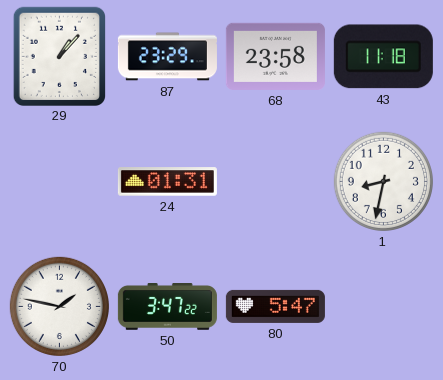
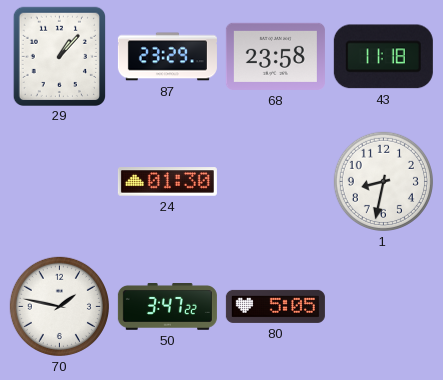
24: 01:31 -> 01:30
80: 5:47 -> 5:05
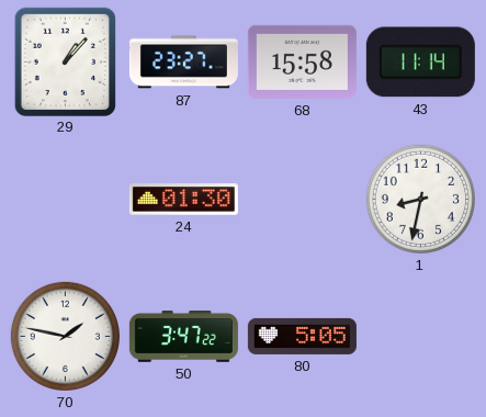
87: 23:29 -> 23:27
68: 23:58 -> 15:58
43: 11:18 -> 11:14
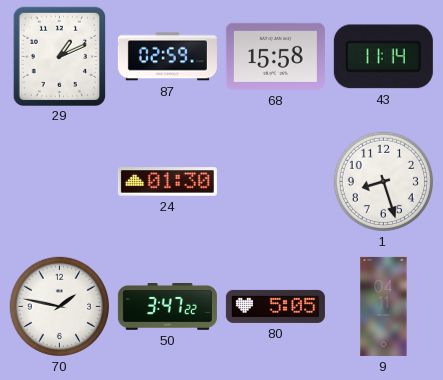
29: 1:07 -> 1:11
87: 23:27 -> 02:59
1: 8:32 -> 8:27
9: none -> 04:11
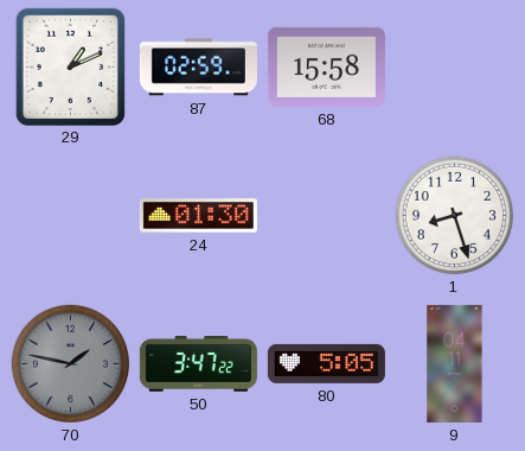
43: 11:14 -> none
70 dial: white -> grey
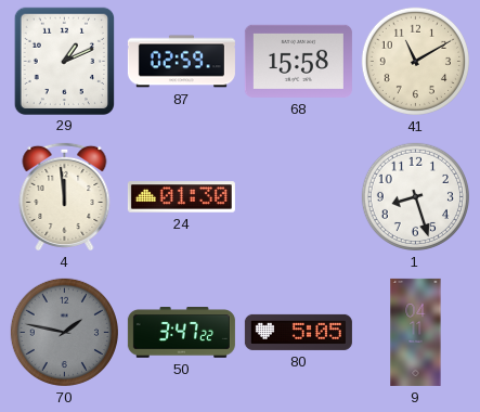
41: none -> 11:10
4: none -> 11:59
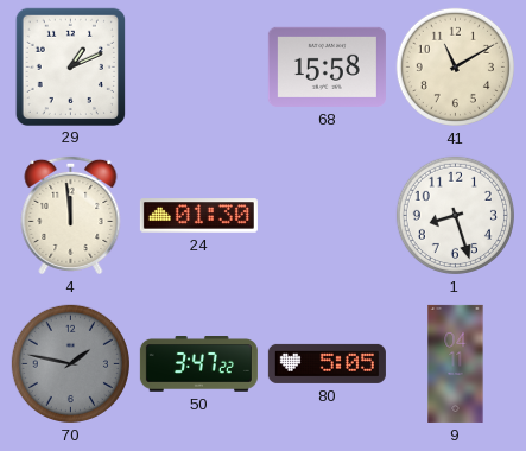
87: 02:59 -> none
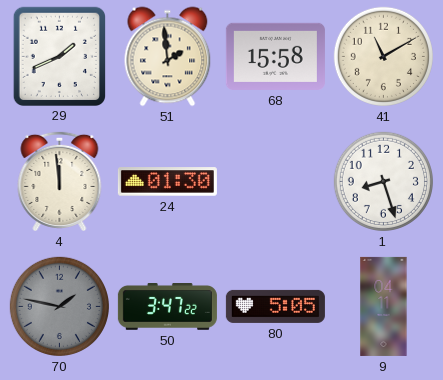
29: 1:11 -> 1:41
51: none -> 1:59
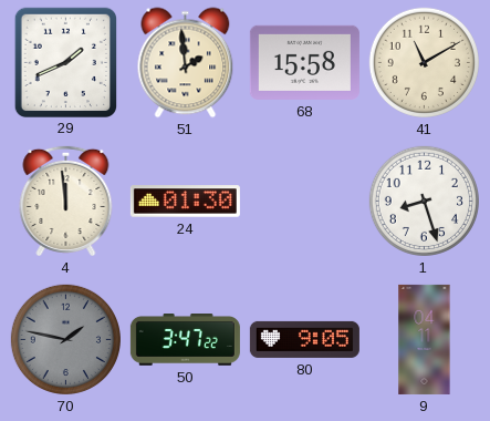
80: 5:05 -> 9:05
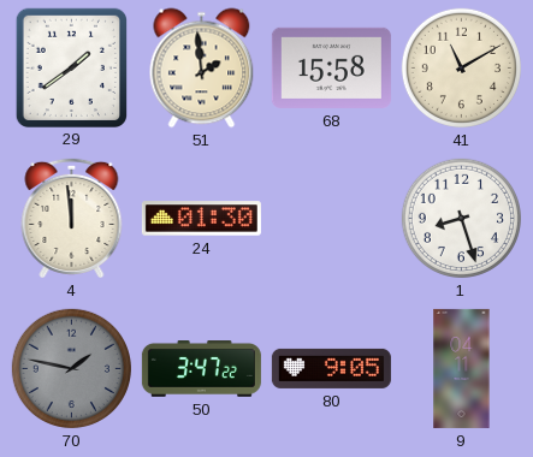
29: 1:41 -> 1:39
